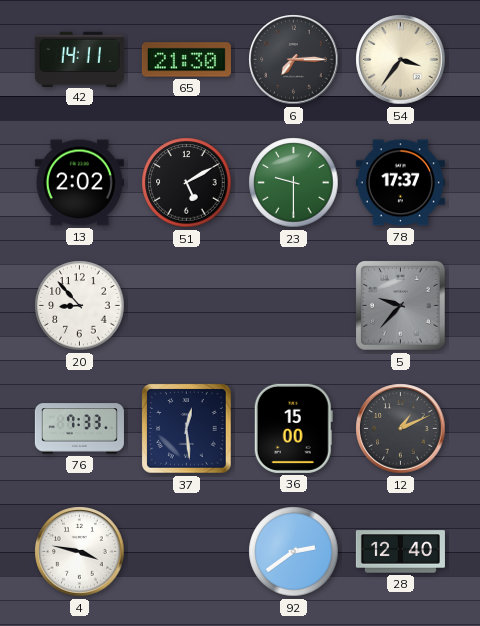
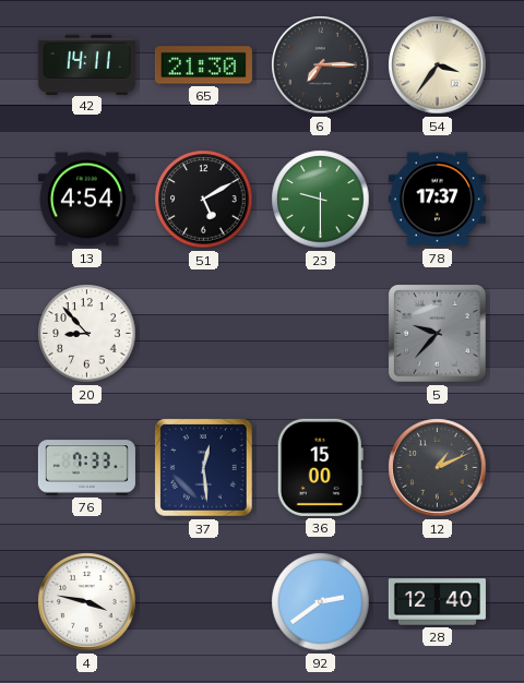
13: 2:02 -> 4:54
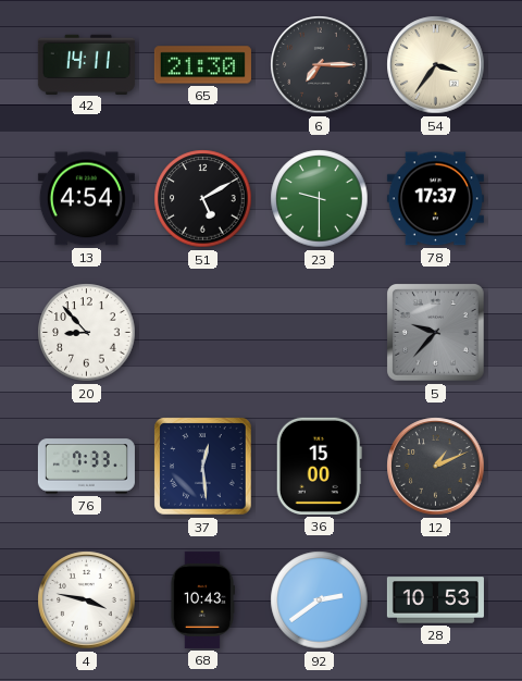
68: none -> 10:43
28: 12:40 -> 10:53
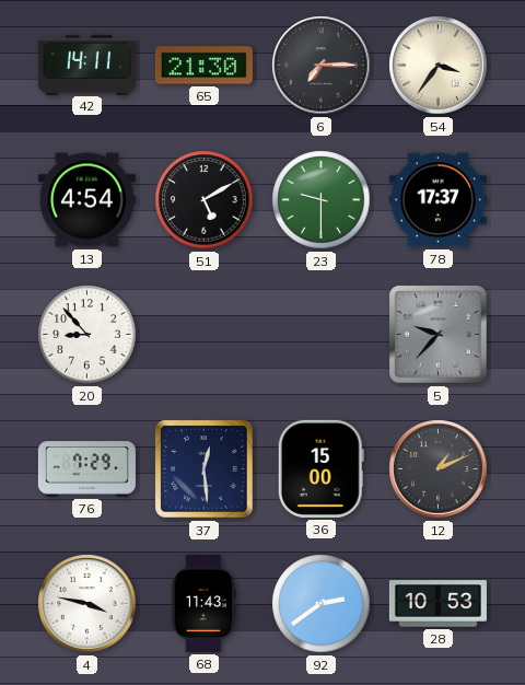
76: 7:33 -> 7:29
68: 10:43 -> 11:43
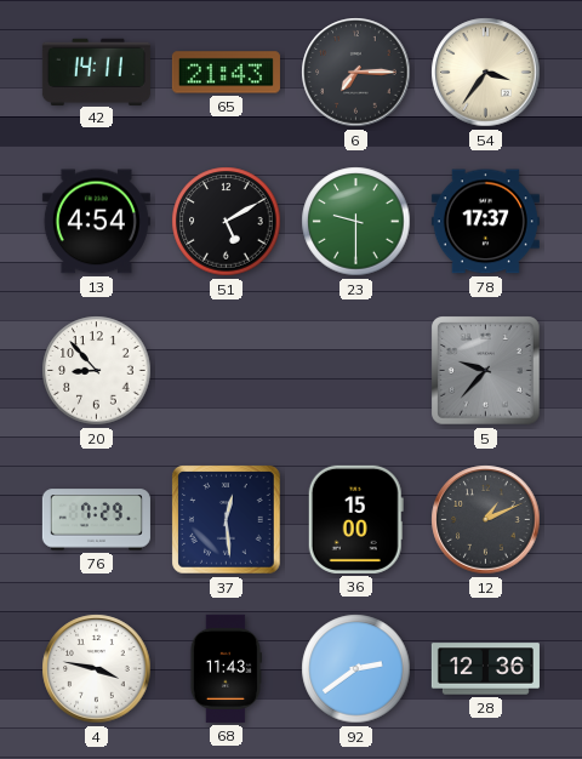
65: 21:30 -> 21:43
28: 10:53 -> 12:36
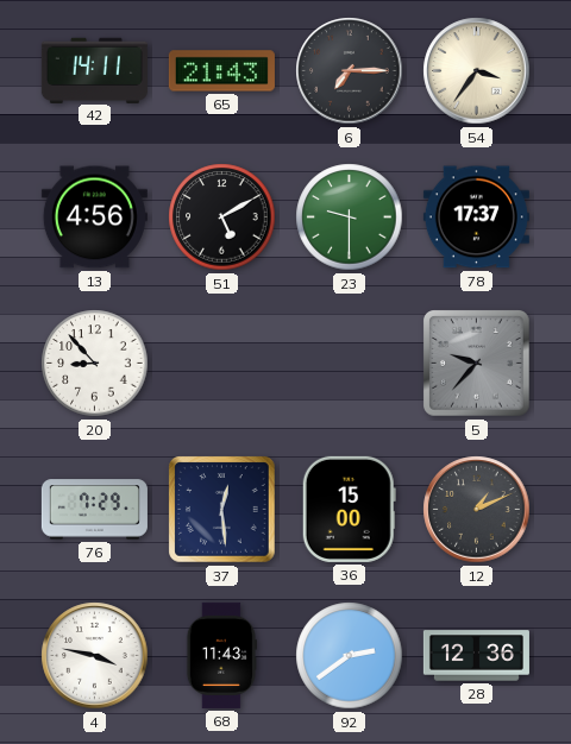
13: 4:54 -> 4:56
